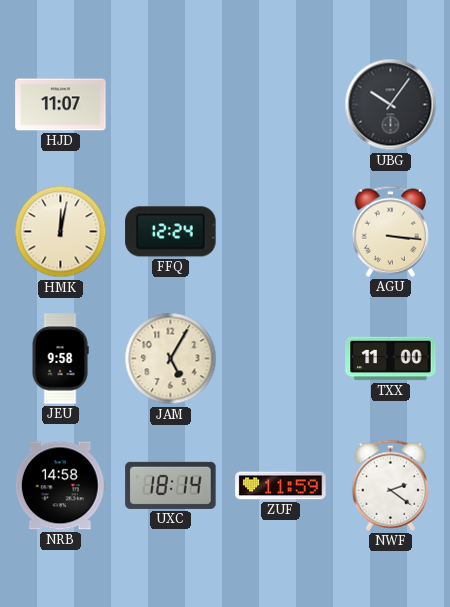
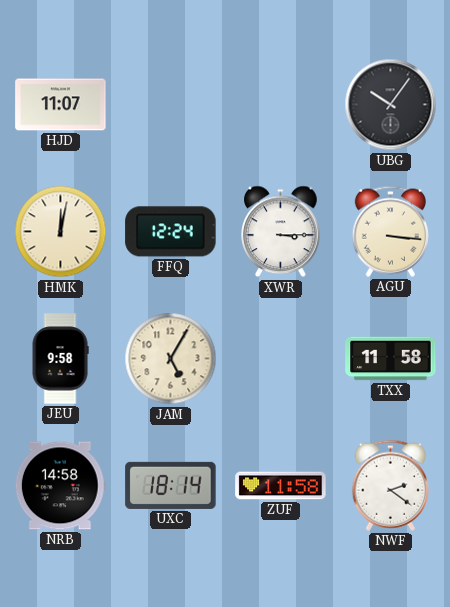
XWR: none -> 3:15
TXX: 11:00 -> 11:58
ZUF: 11:59 -> 11:58
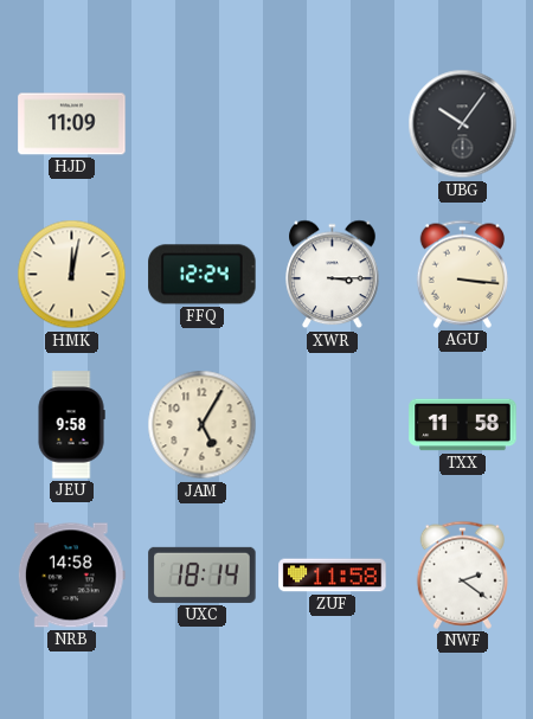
HJD: 11:07 -> 11:09
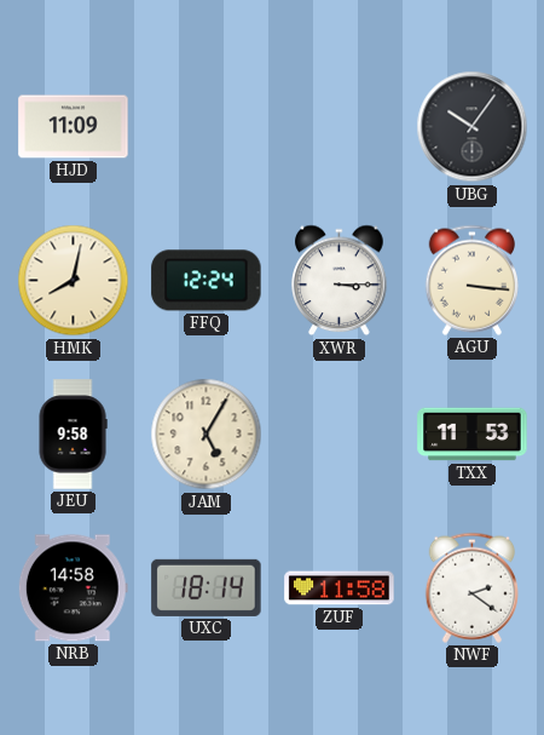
HMK: 12:02 -> 8:02
TXX: 11:58 -> 11:53
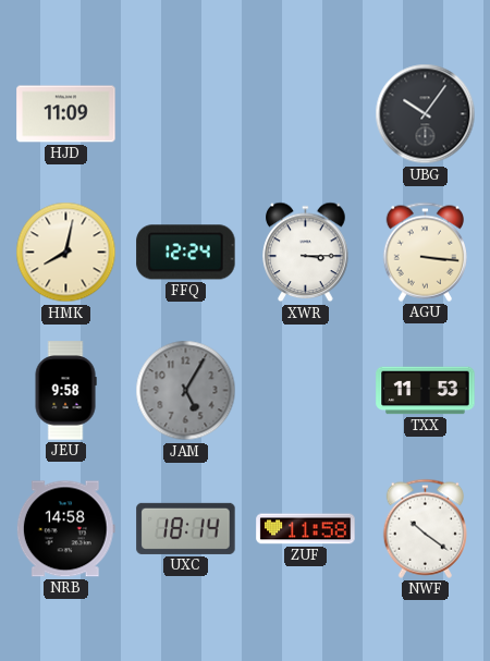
JAM dial: cream -> grey
NWF: 2:21 -> 10:21
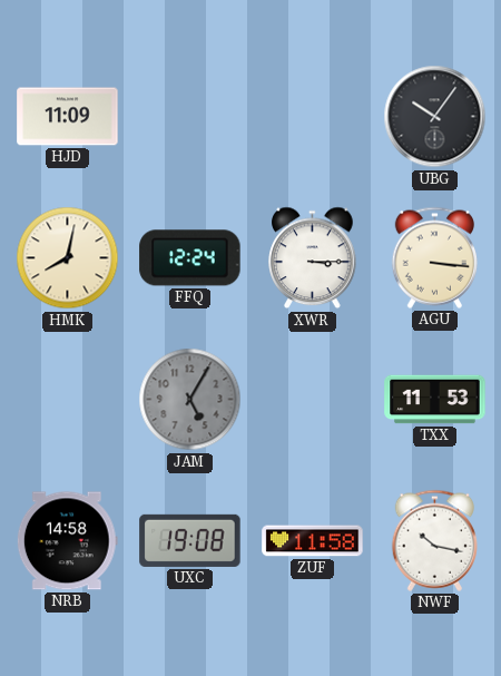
JEU: 9:58 -> none
UXC: 18:14 -> 19:08
NWF: 10:21 -> 10:17
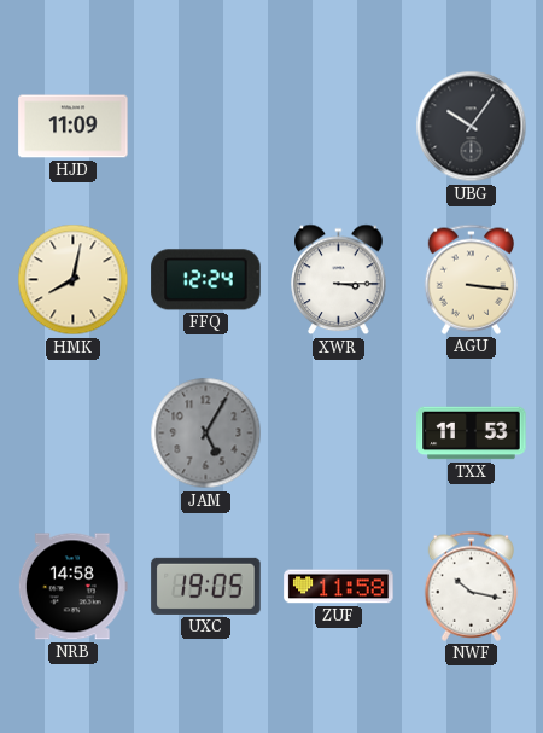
UXC: 19:08 -> 19:05
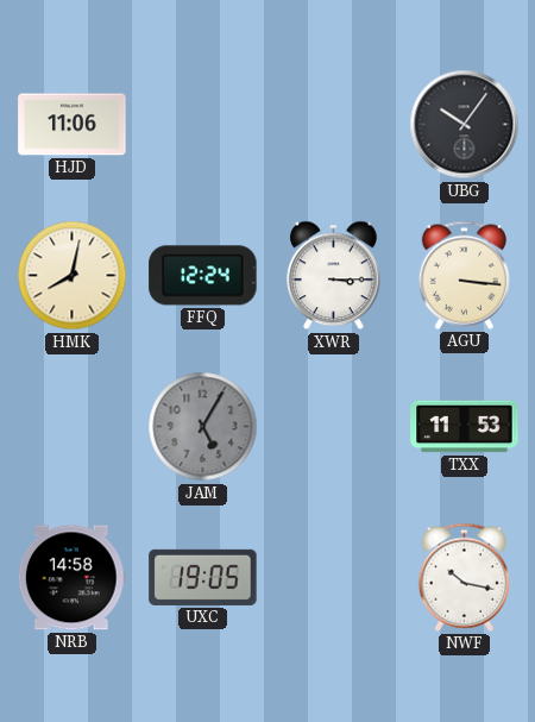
HJD: 11:09 -> 11:06
ZUF: 11:58 -> none
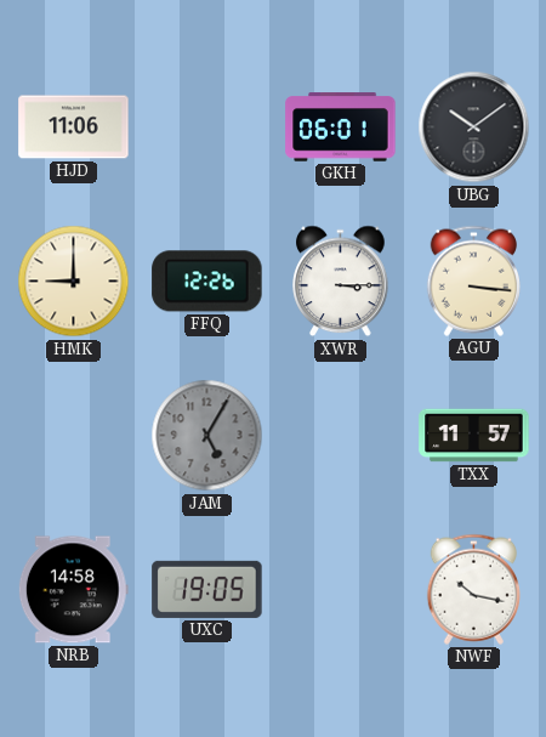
GKH: none -> 06:01
UBG: 10:06 -> 10:09
HMK: 8:02 -> 9:00
FFQ: 12:24 -> 12:26
TXX: 11:53 -> 11:57
